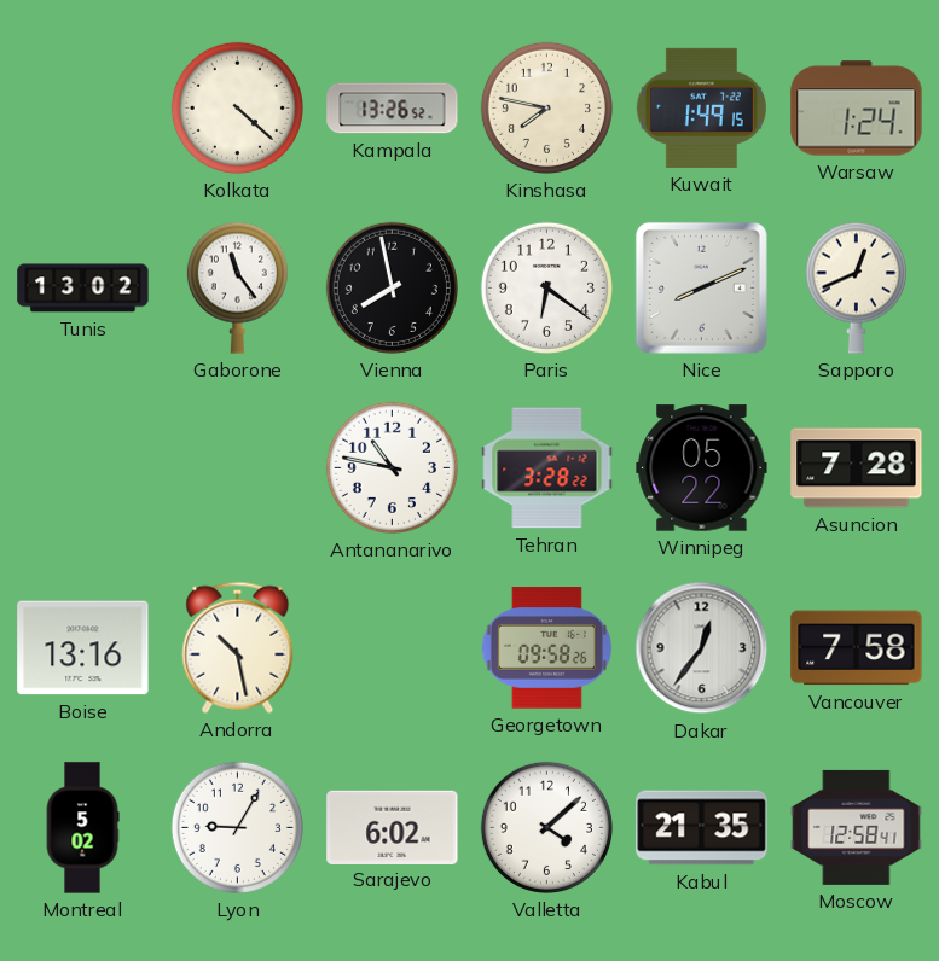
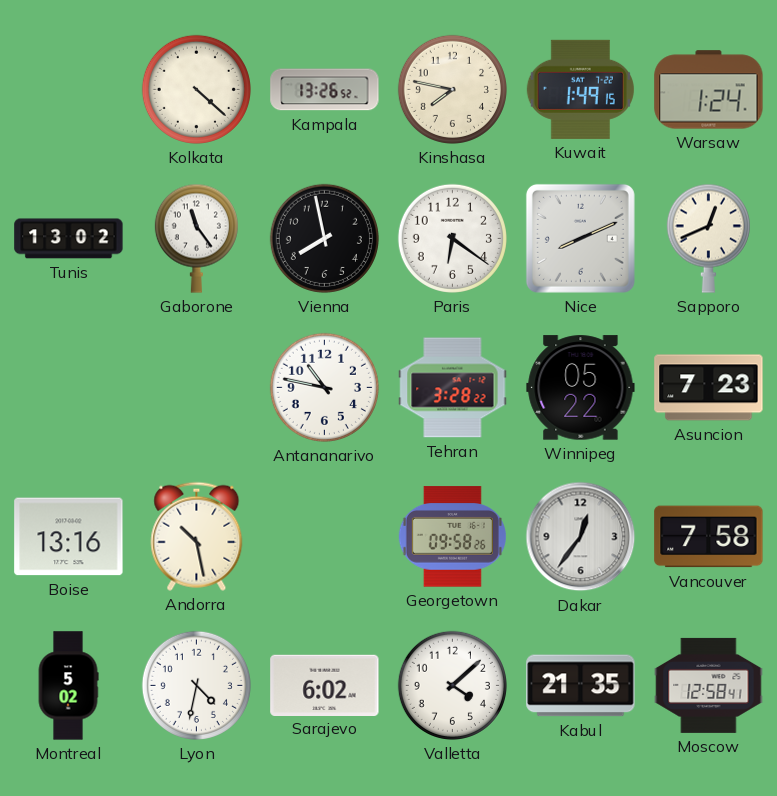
Asuncion: 7:28 -> 7:23
Lyon: 9:05 -> 4:32
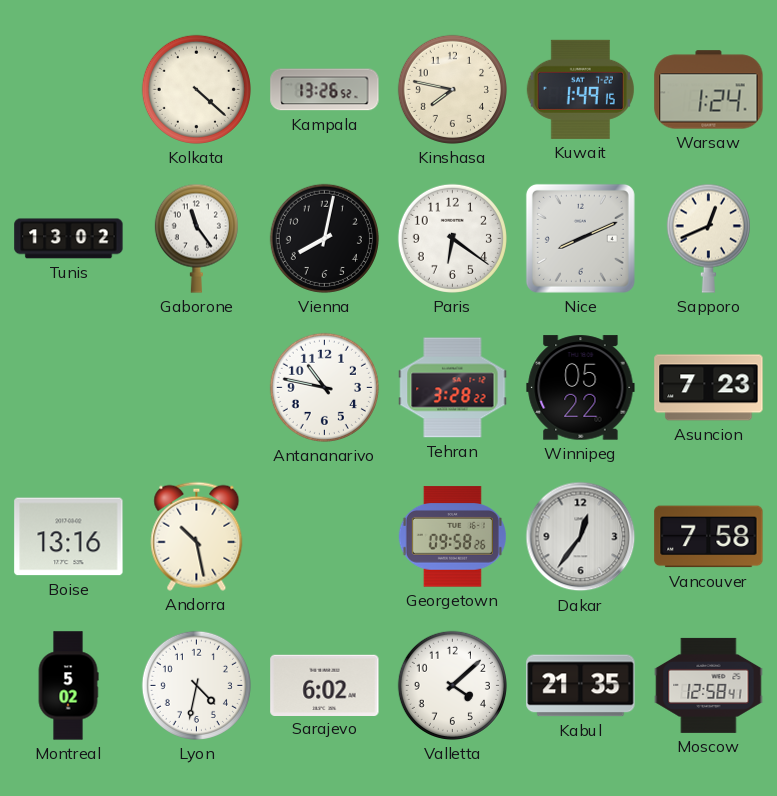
Vienna: 7:58 -> 8:02
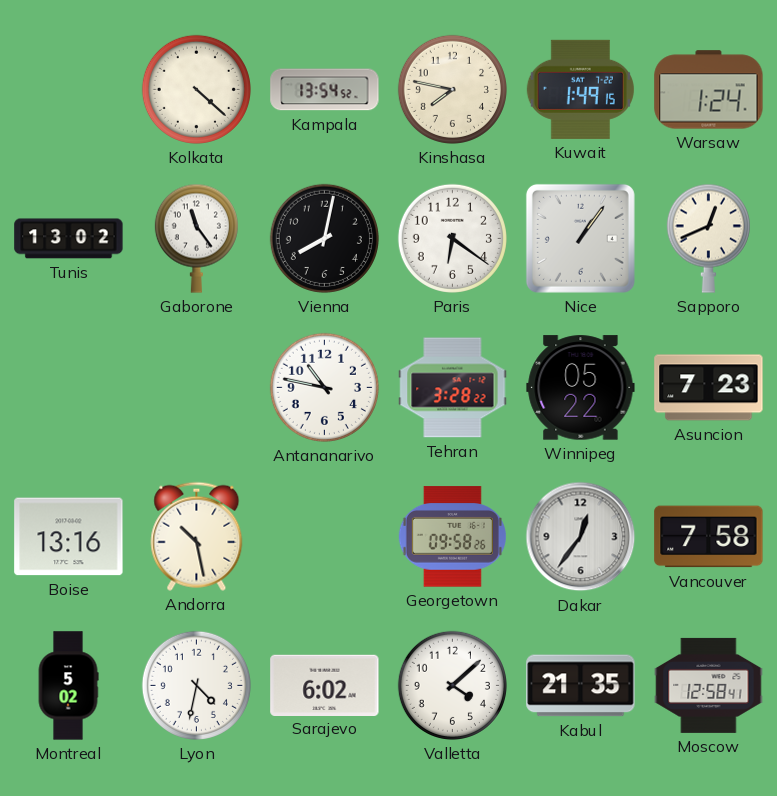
Kampala: 13:26 -> 13:54
Nice: 8:11 -> 1:06
